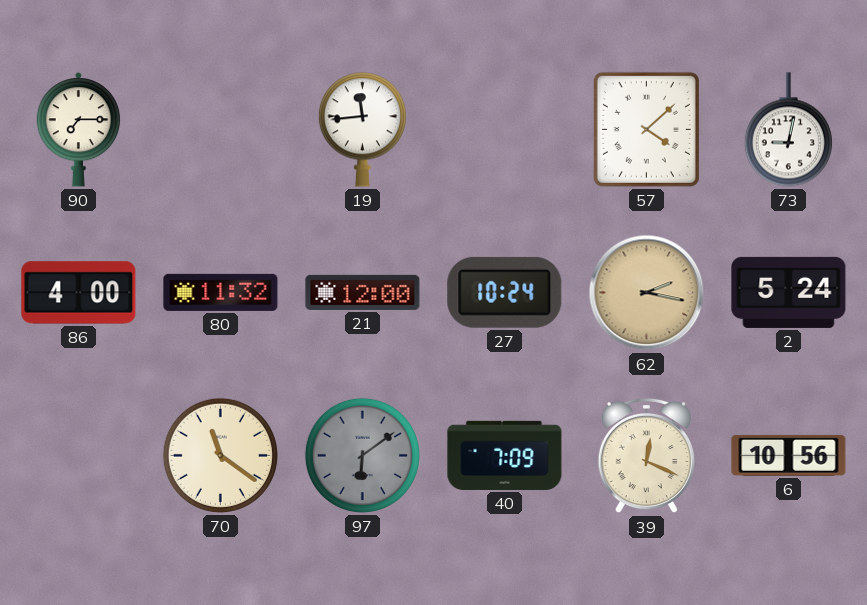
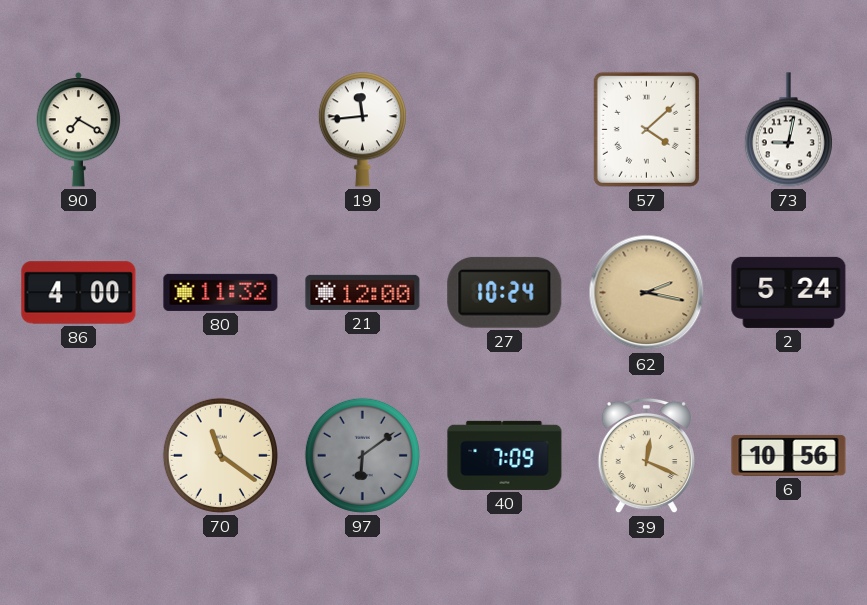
90: 7:15 -> 7:20
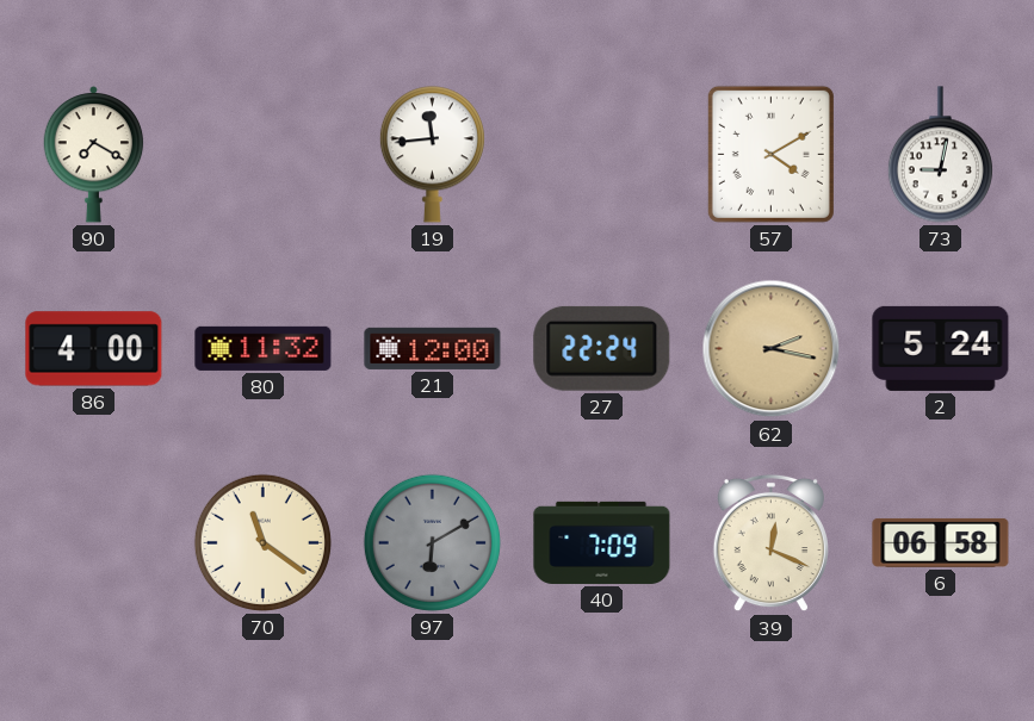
57: 4:08 -> 4:10
27: 10:24 -> 22:24
97: 6:09 -> 6:10
6: 10:56 -> 06:58
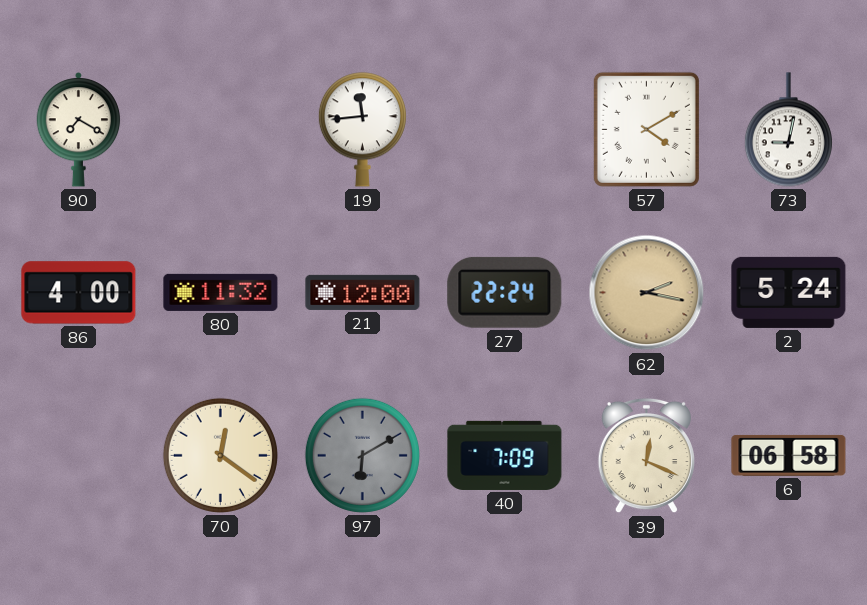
70: 11:21 -> 12:21
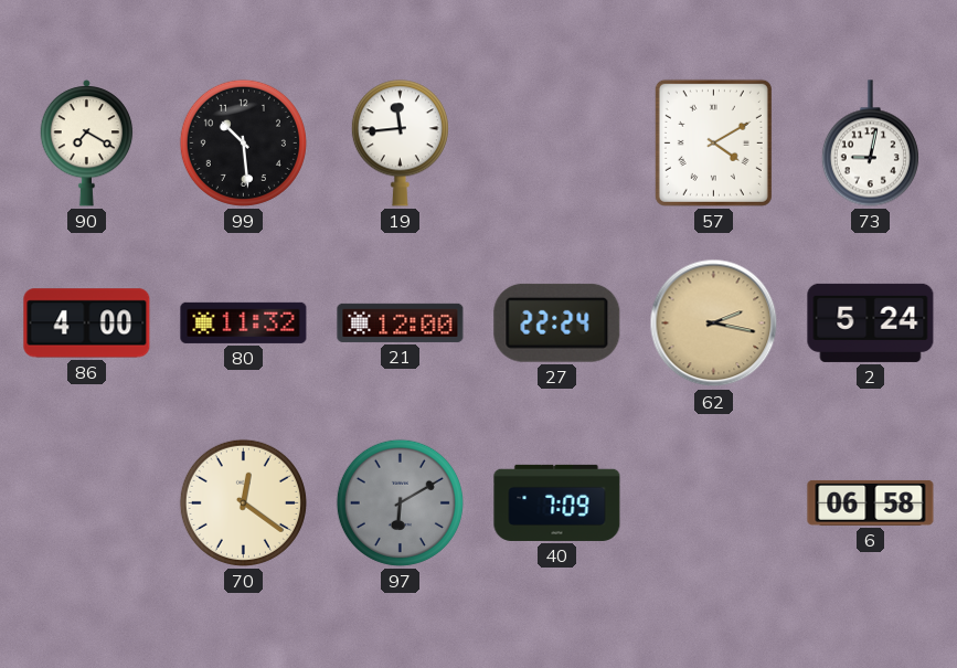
99: none -> 10:29
39: 12:19 -> none
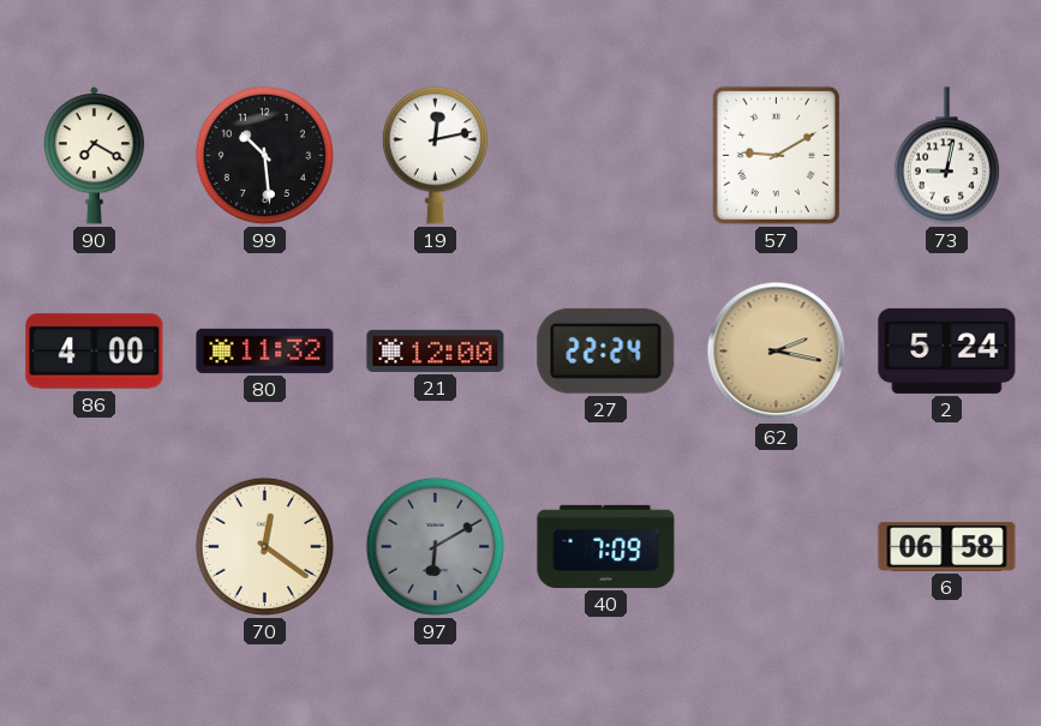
19: 11:44 -> 12:13
57: 4:10 -> 9:10
